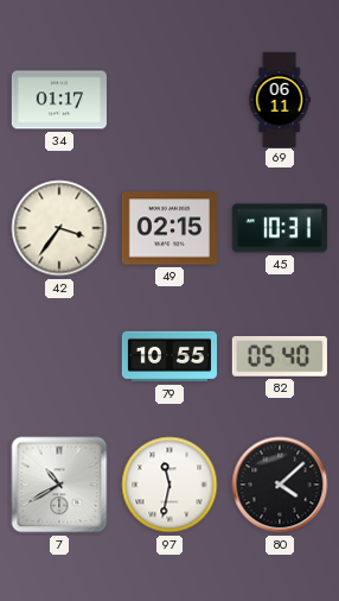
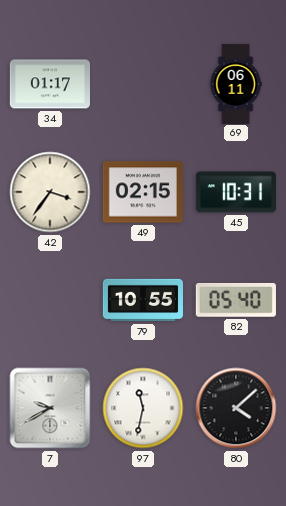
7: 10:40 -> 9:40
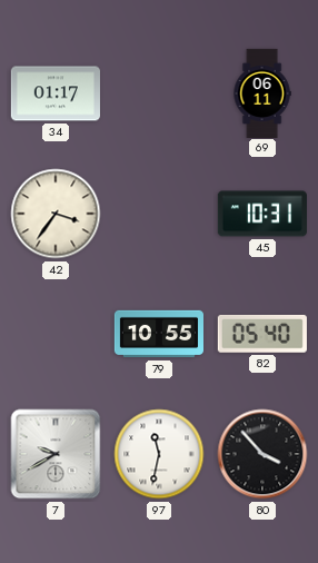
49: 02:15 -> none
80: 4:08 -> 3:53
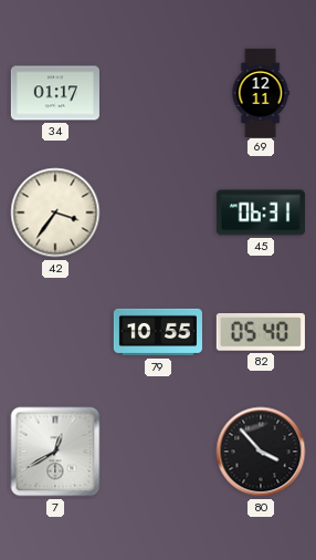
69: 06:11 -> 12:11
45: 10:31 -> 06:31
7: 9:40 -> 12:40
97: 11:32 -> none
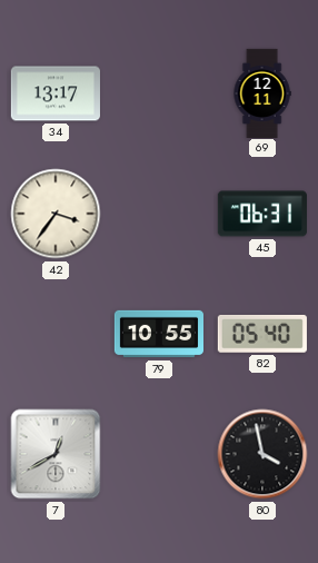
34: 01:17 -> 13:17
80: 3:53 -> 3:58
